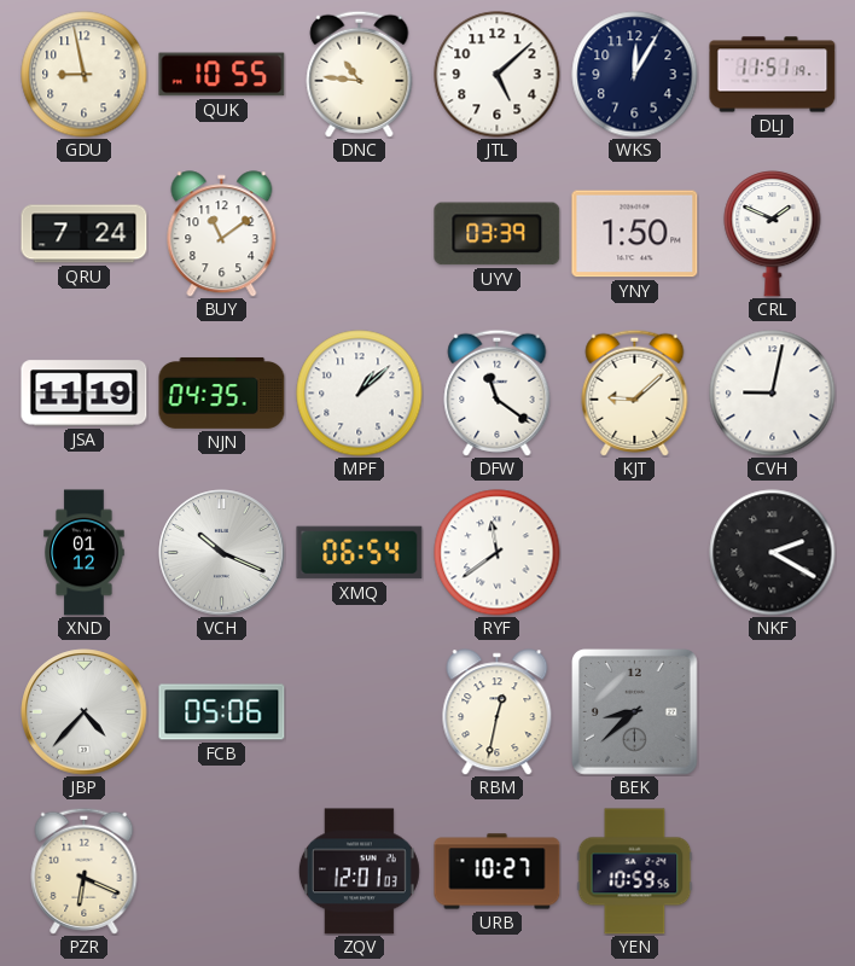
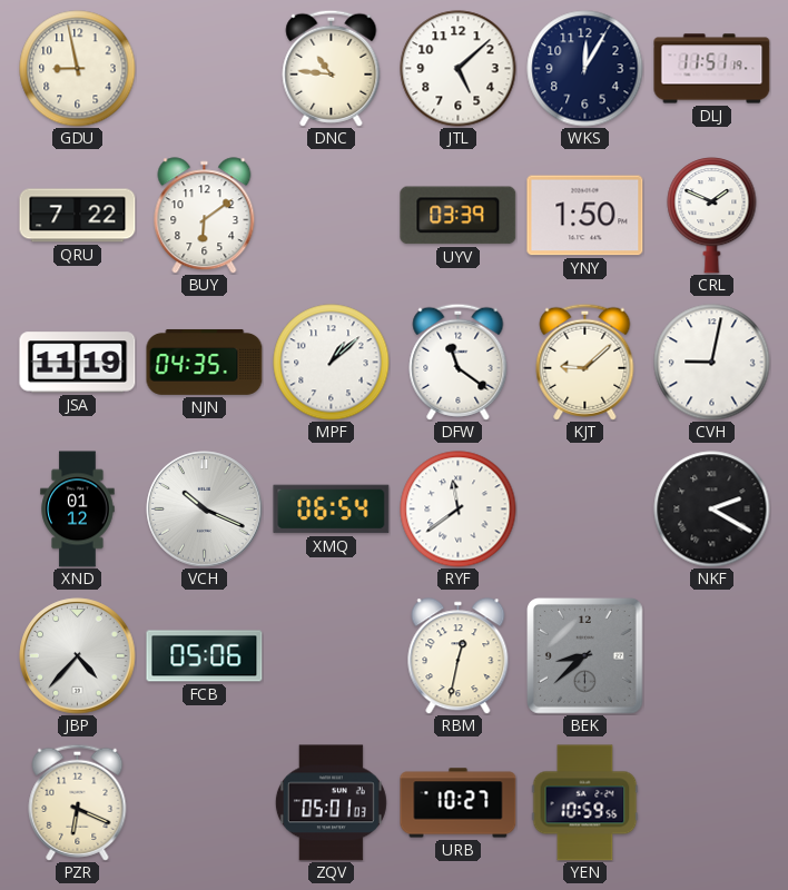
QUK: 10:55 -> none
QRU: 7:24 -> 7:22
BUY: 11:09 -> 6:09
ZQV: 12:01 -> 05:01
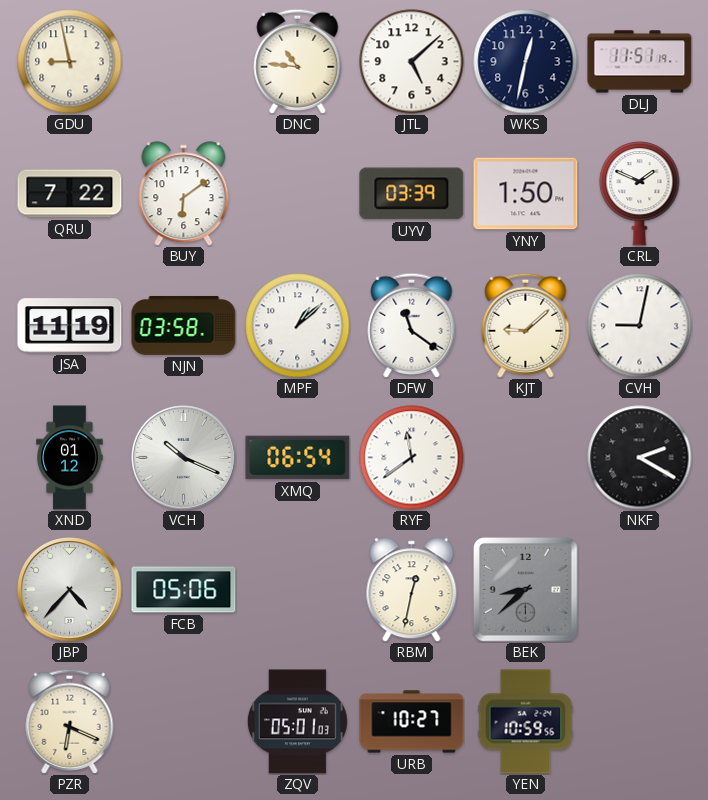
WKS: 12:05 -> 12:32
NJN: 04:35 -> 03:58
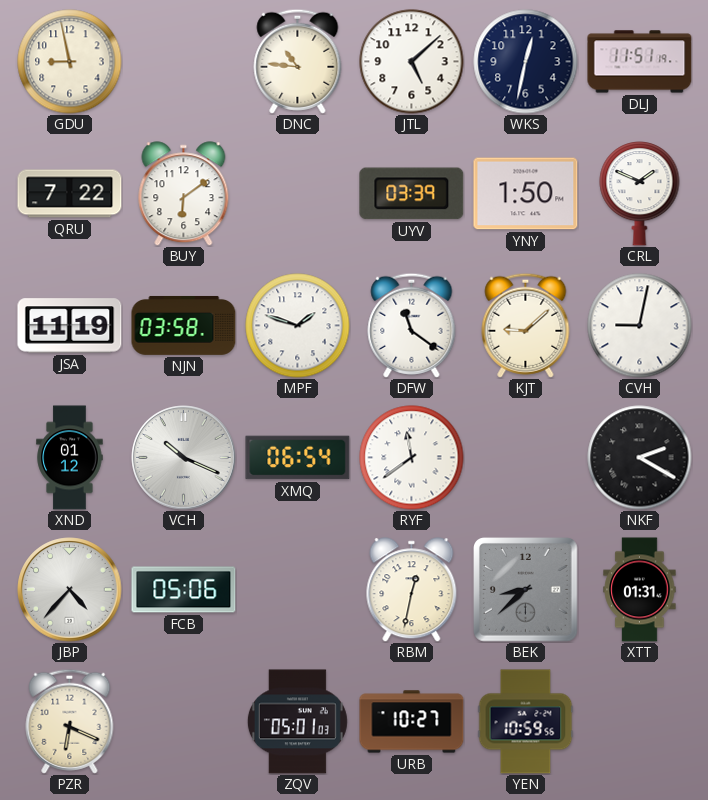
MPF: 1:08 -> 1:48
XTT: none -> 01:31
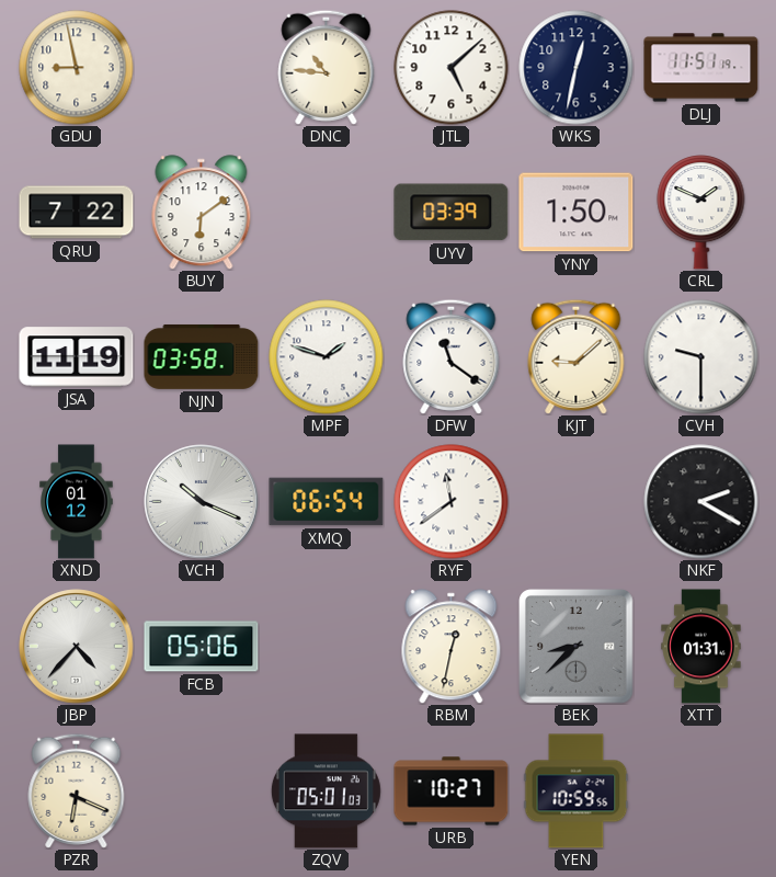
CVH: 9:02 -> 9:30
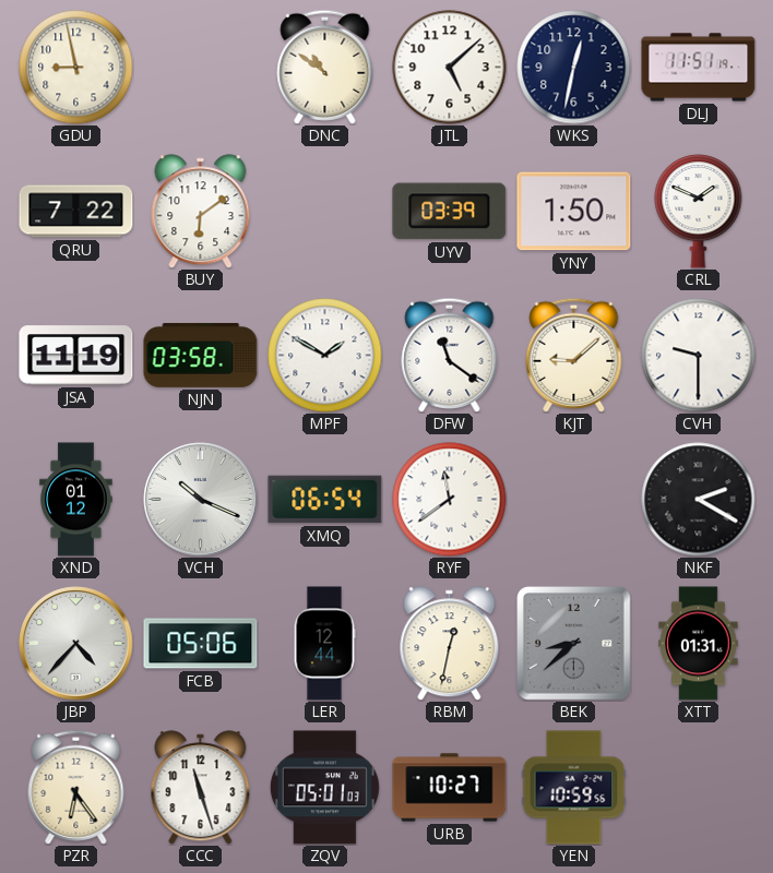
DNC: 10:46 -> 10:51
MPF: 1:48 -> 1:50
LER: none -> 12:44
PZR: 6:19 -> 6:24
CCC: none -> 11:27
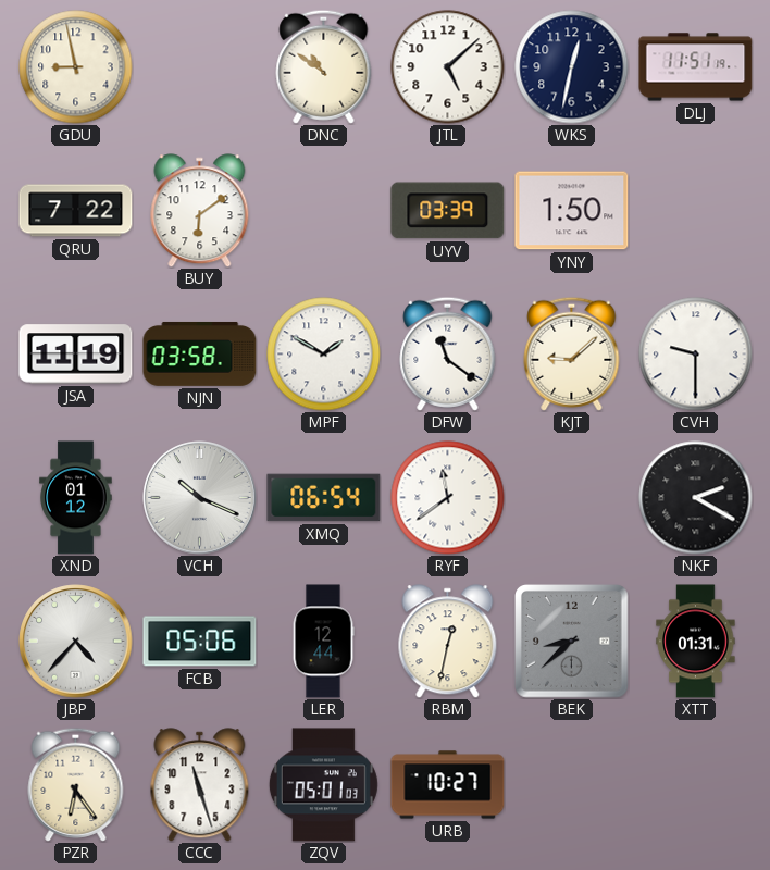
CRL: 1:49 -> none
YEN: 10:59 -> none
